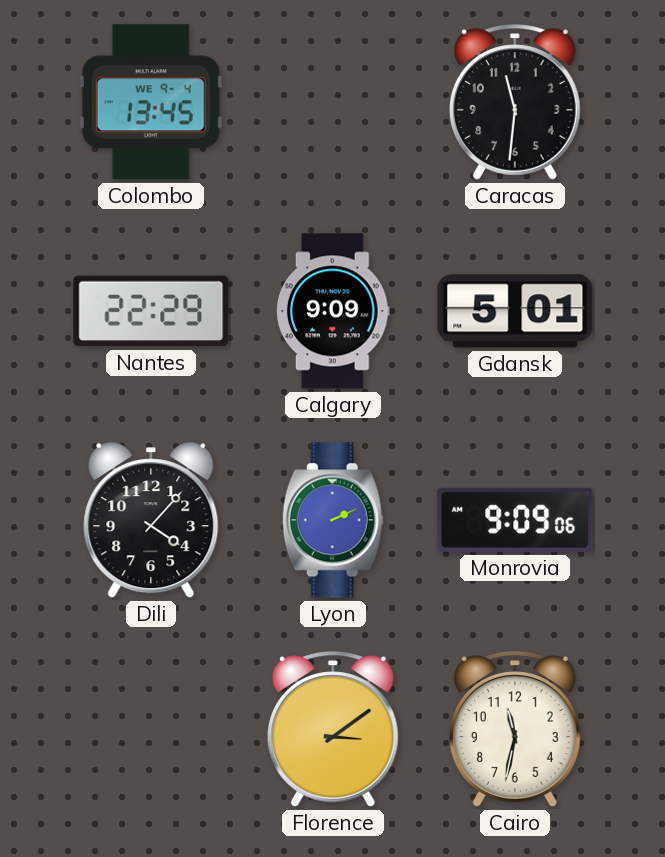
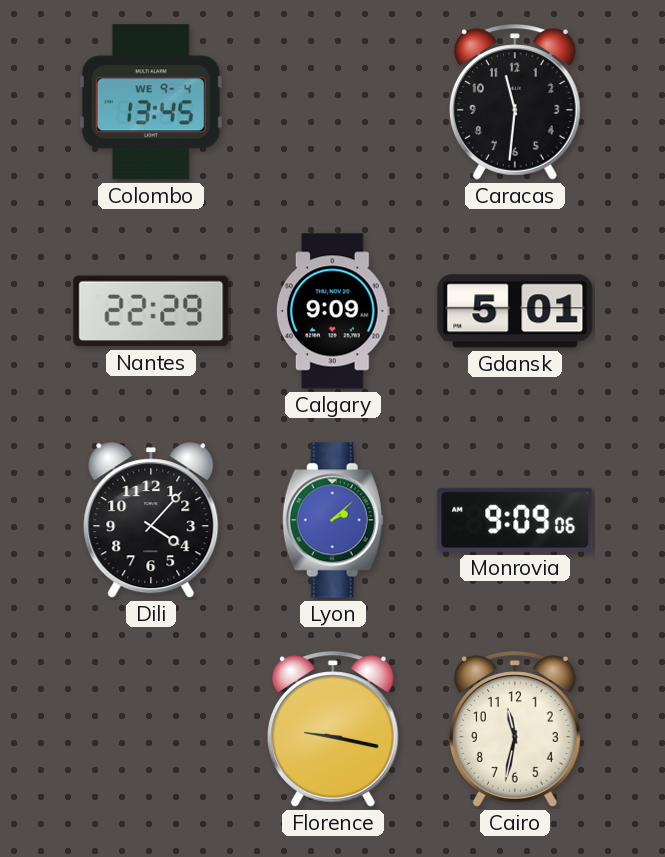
Lyon: 2:11 -> 2:08
Florence: 3:09 -> 9:17
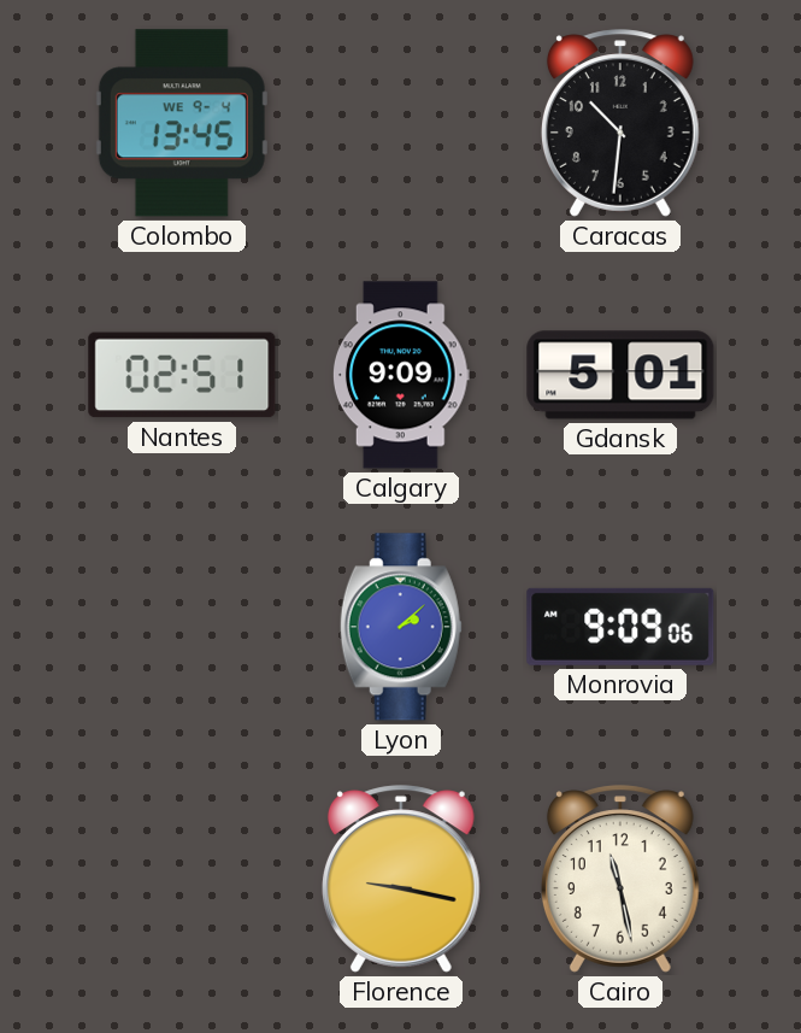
Caracas: 11:31 -> 10:31
Nantes: 22:29 -> 02:51
Dili: 4:07 -> none
Cairo: 11:32 -> 11:28
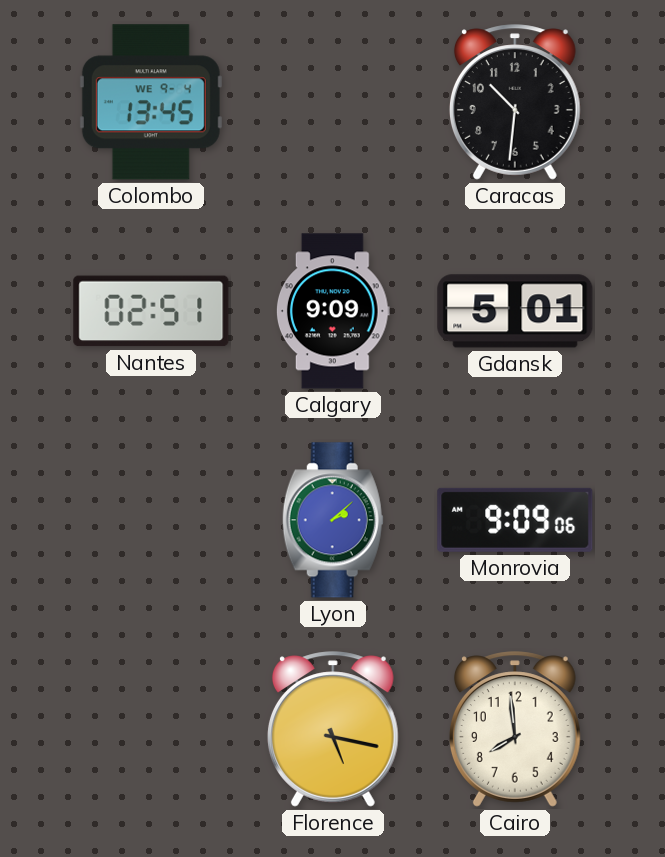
Florence: 9:17 -> 5:17
Cairo: 11:28 -> 7:59
